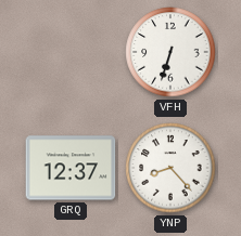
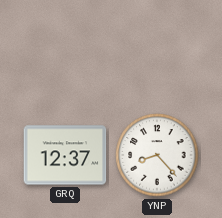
VFH: 6:33 -> none
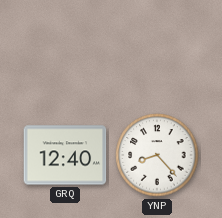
GRQ: 12:37 -> 12:40
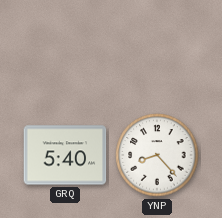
GRQ: 12:40 -> 5:40
